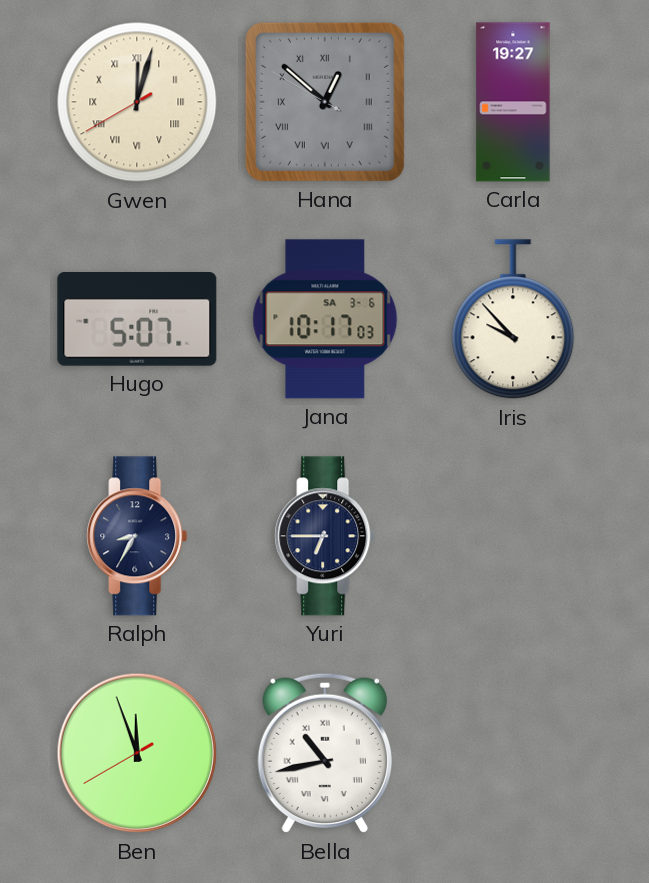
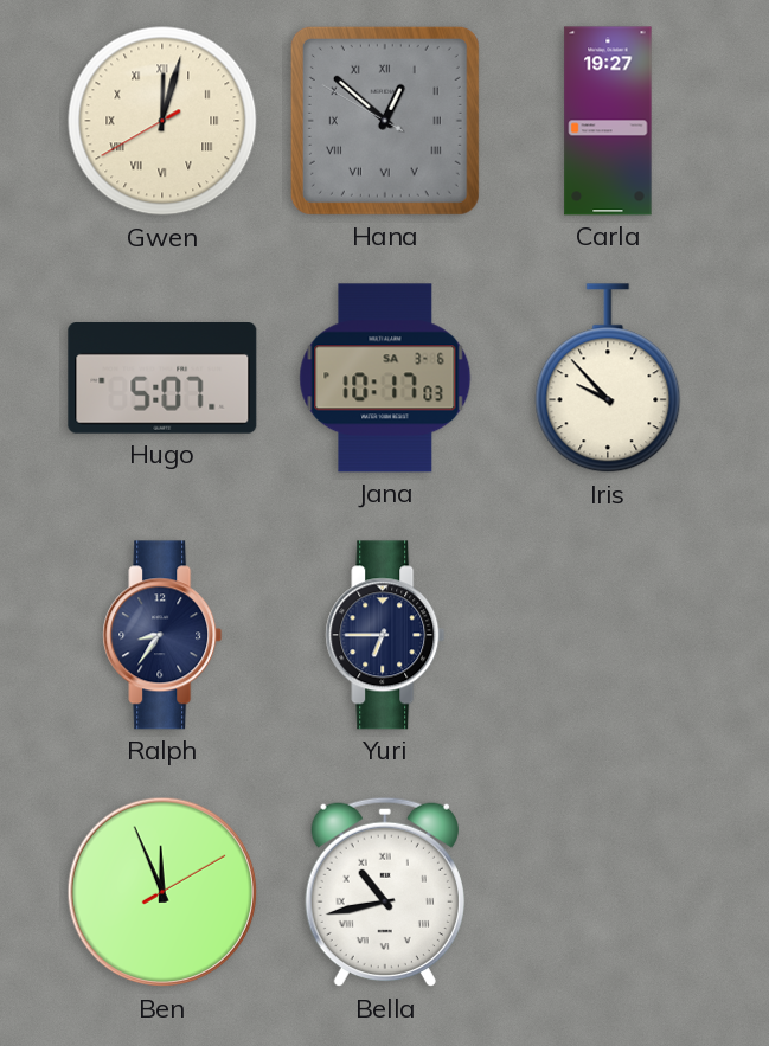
Ralph: 8:35 -> 8:36
Ben: 11:56:40 -> 11:56:10
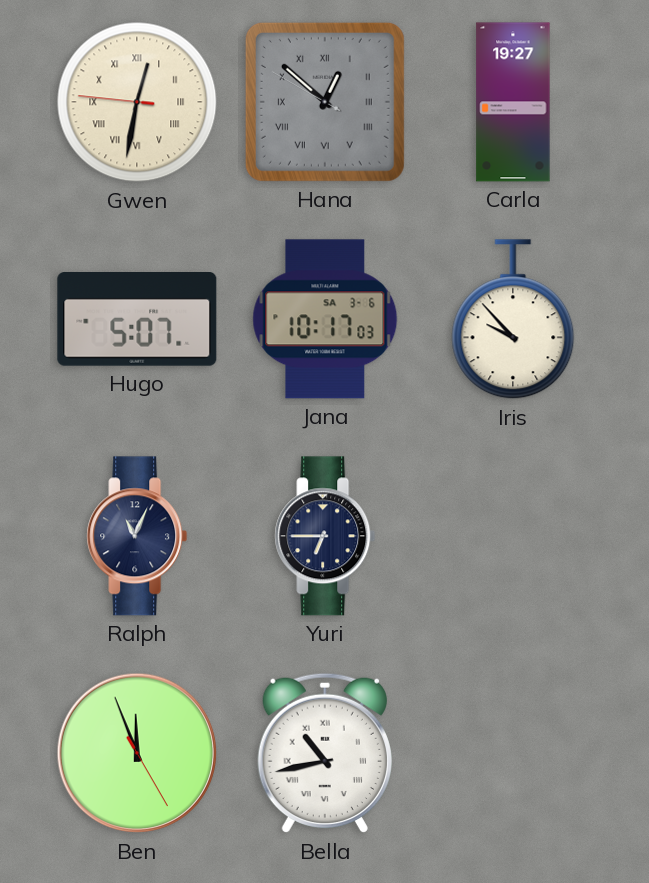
Gwen: 12:02 -> 12:31
Ralph: 8:36 -> 11:04
Ben: 11:56:10 -> 11:56:25
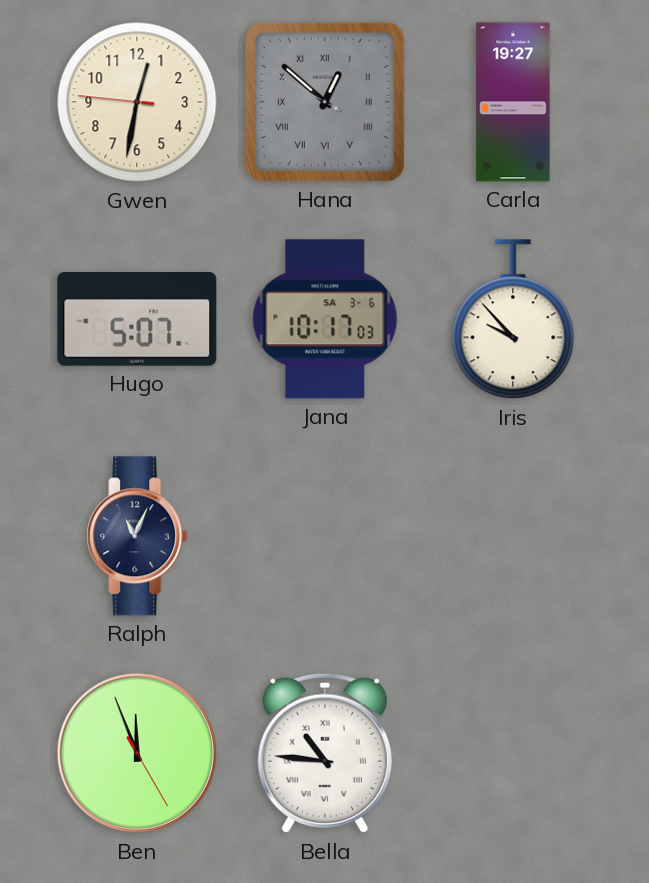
Gwen numerals: Roman -> Arabic
Yuri: 6:45 -> none
Bella: 10:43 -> 10:46
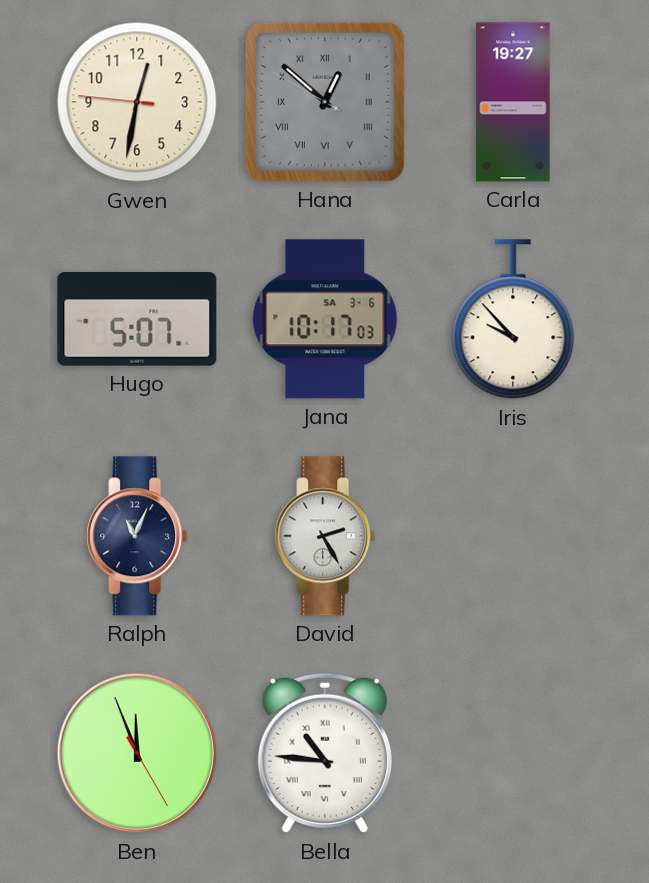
David: none -> 2:25
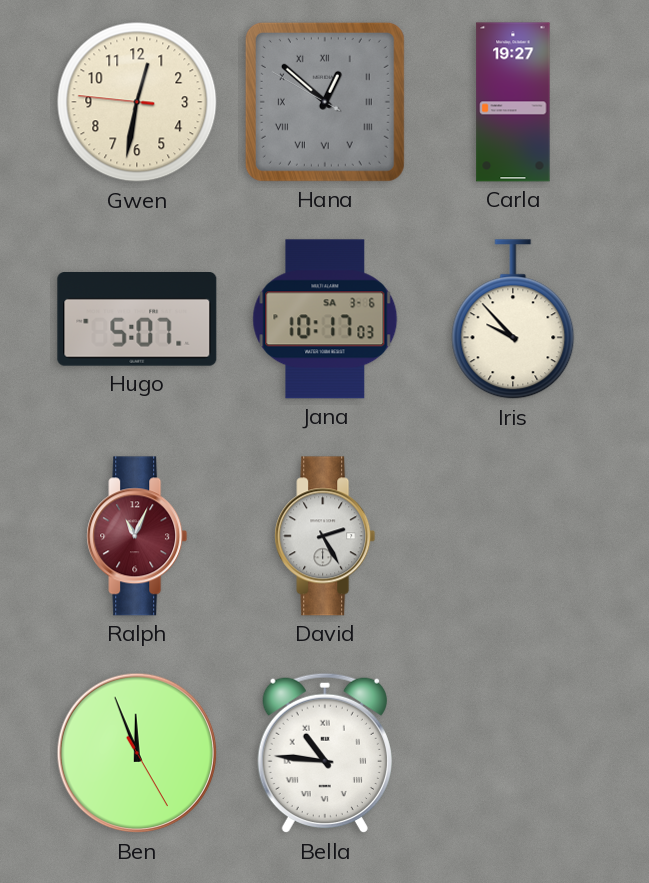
Ralph dial: navy -> burgundy
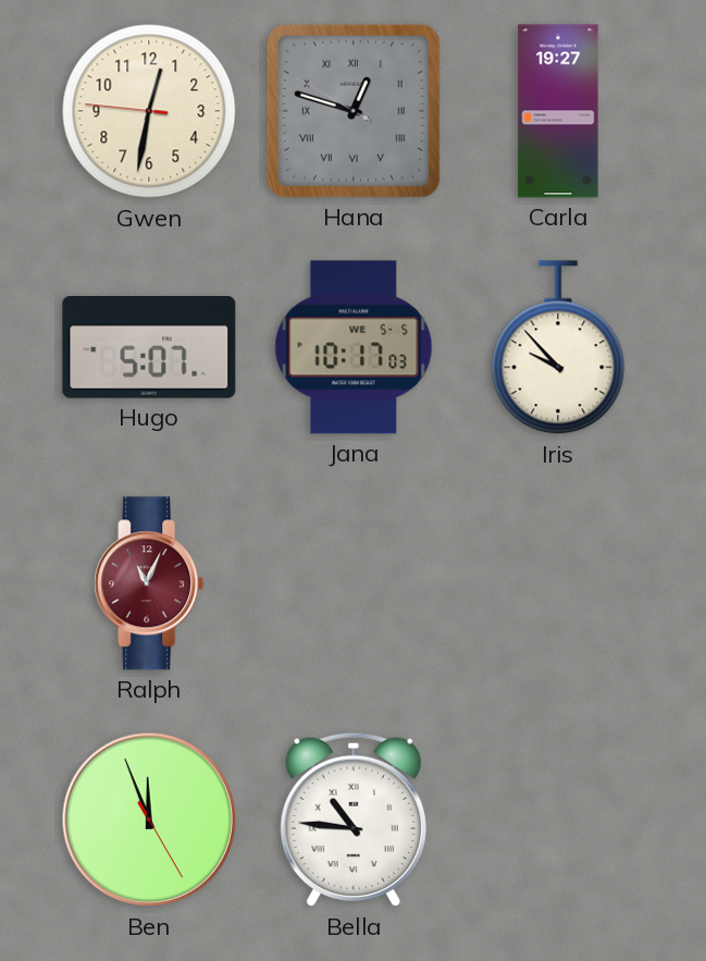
Hana: 12:51 -> 12:47
Jana date: SA 3-6 -> WE 5-5
David: 2:25 -> none
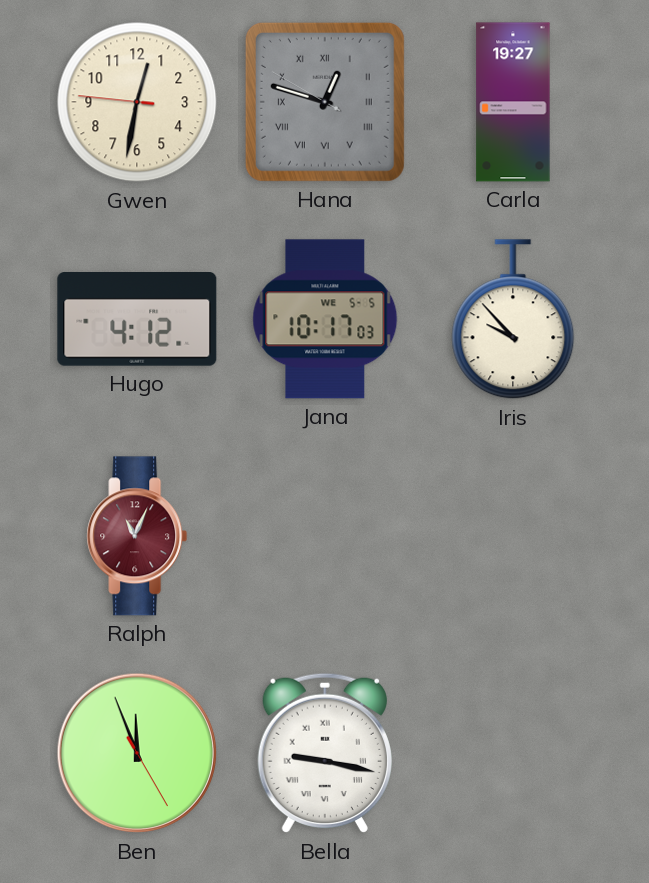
Hugo: 5:07 -> 4:12
Bella: 10:46 -> 9:17
